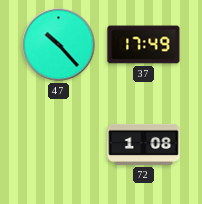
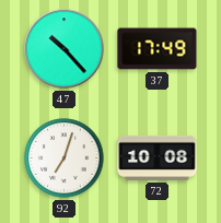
92: none -> 7:03
72: 1:08 -> 10:08
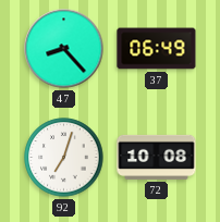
47: 10:23 -> 8:23
37: 17:49 -> 06:49
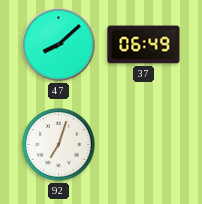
47: 8:23 -> 8:08
72: 10:08 -> none
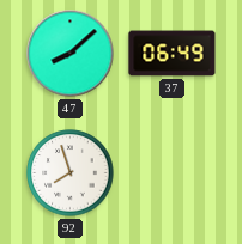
92: 7:03 -> 7:57
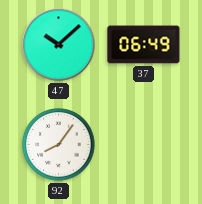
47: 8:08 -> 10:08
92: 7:57 -> 8:06
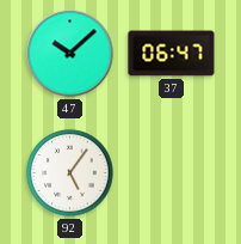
37: 06:49 -> 06:47
92: 8:06 -> 5:06
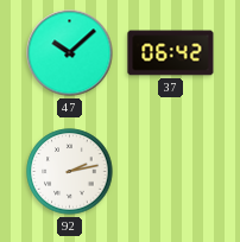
37: 06:47 -> 06:42
92: 5:06 -> 2:13
